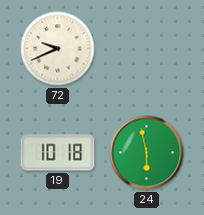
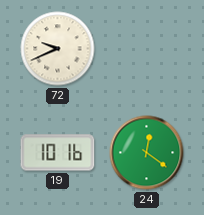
19: 10:18 -> 10:16
24: 5:58 -> 12:21
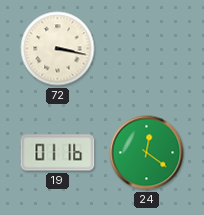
72: 9:41 -> 3:17
19: 10:16 -> 01:16
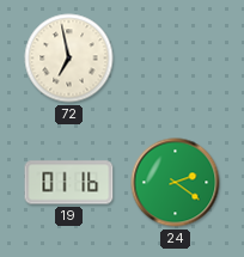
72: 3:17 -> 6:58
24: 12:21 -> 2:21
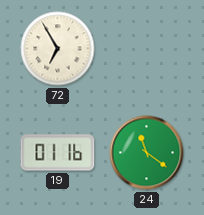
72: 6:58 -> 6:55
24: 2:21 -> 11:21
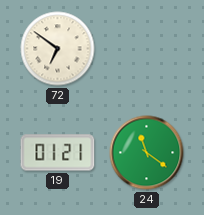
72: 6:55 -> 6:51
19: 01:16 -> 01:21
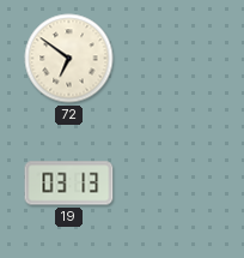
19: 01:21 -> 03:13
24: 11:21 -> none
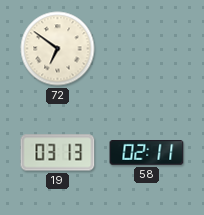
58: none -> 02:11
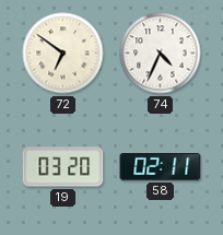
74: none -> 4:34
19: 03:13 -> 03:20
